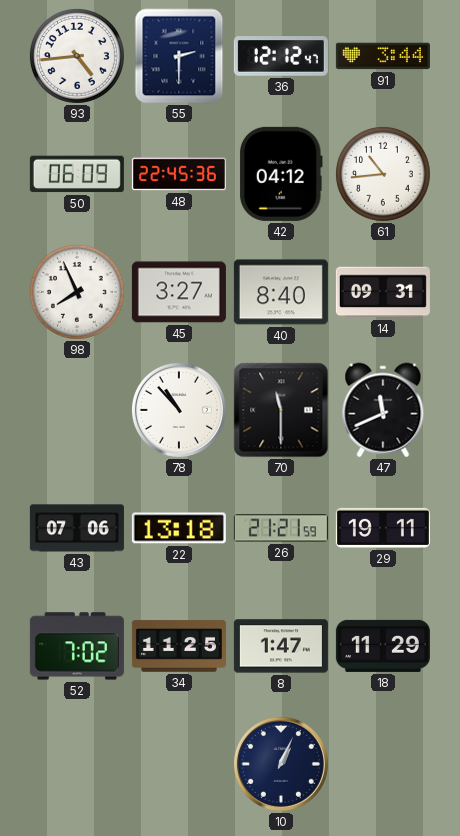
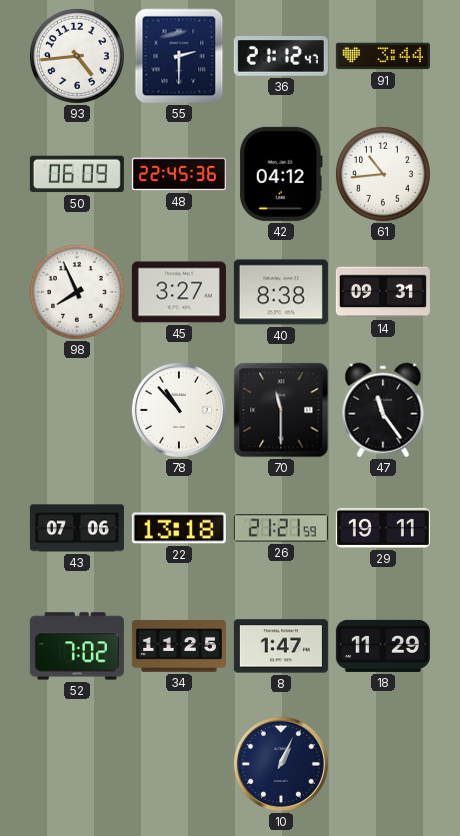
36: 12:12 -> 21:12
40: 8:40 -> 8:38
47: 11:41 -> 11:24
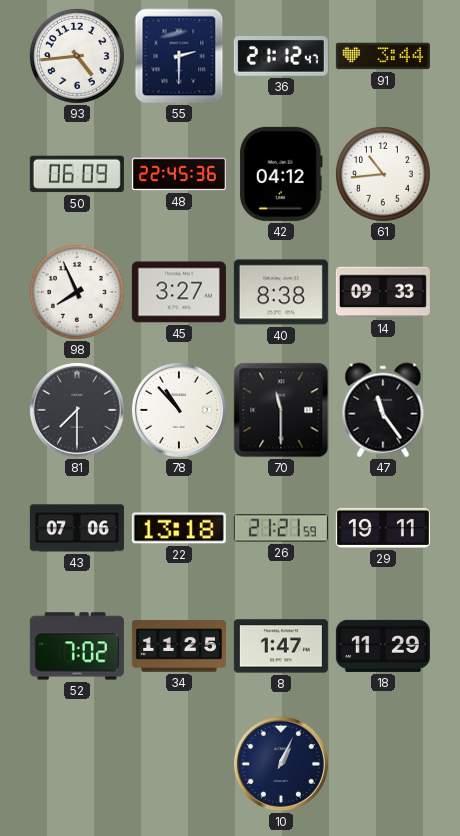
14: 09:31 -> 09:33
81: none -> 7:30
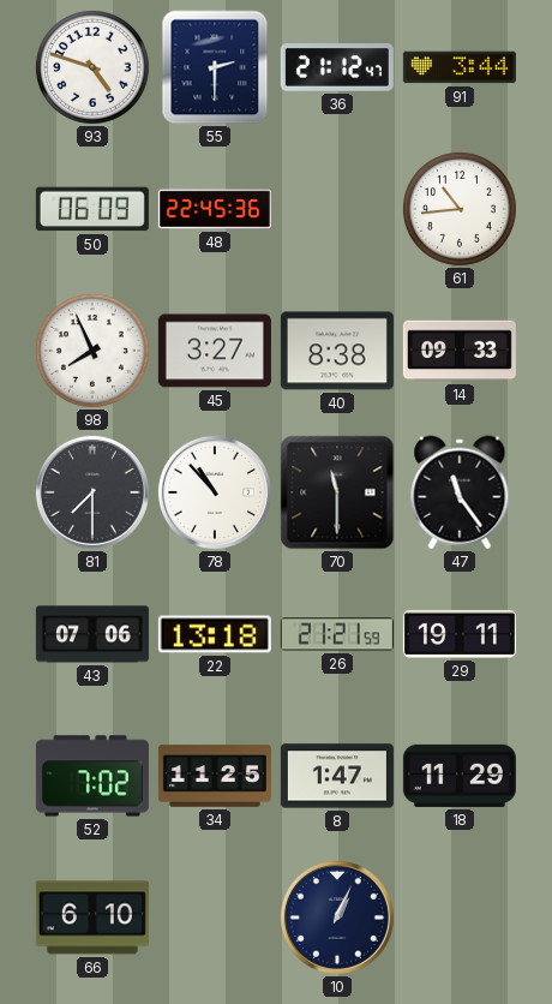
93: 4:44 -> 4:48
42: 04:12 -> none
66: none -> 6:10
